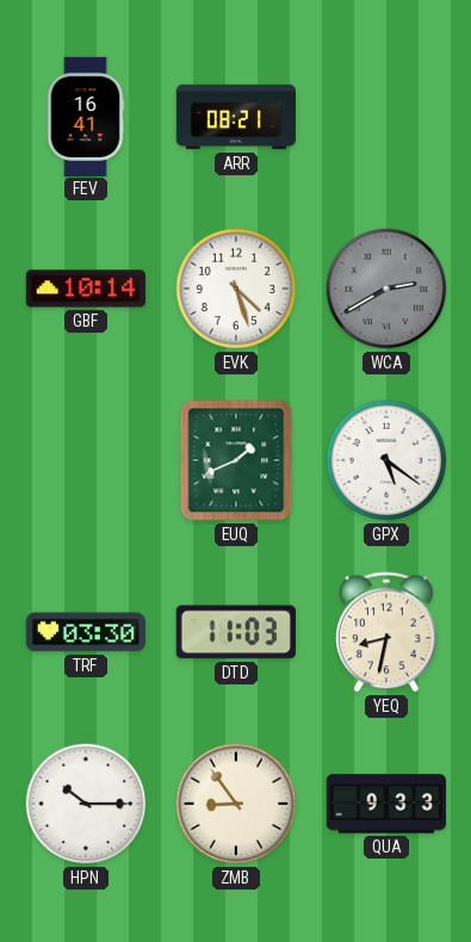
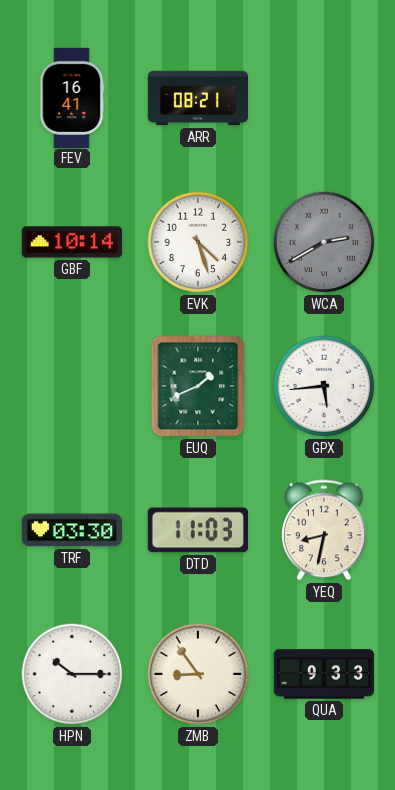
GPX: 5:21 -> 5:44
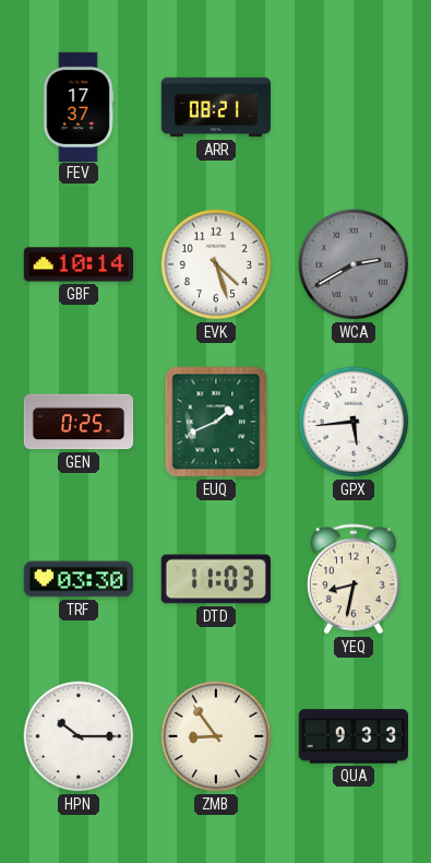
FEV: 16:41 -> 17:37
GEN: none -> 0:25
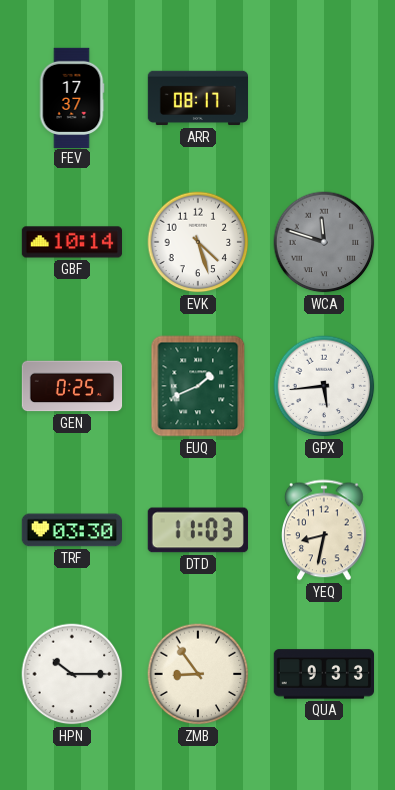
ARR: 08:21 -> 08:17
WCA: 2:40 -> 11:48
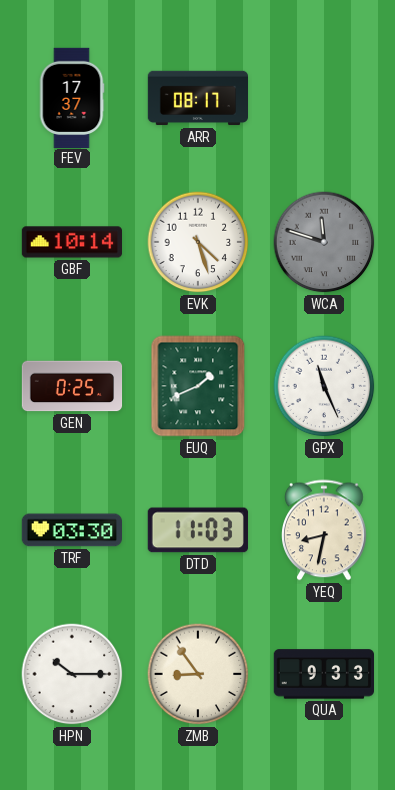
GPX: 5:44 -> 11:26
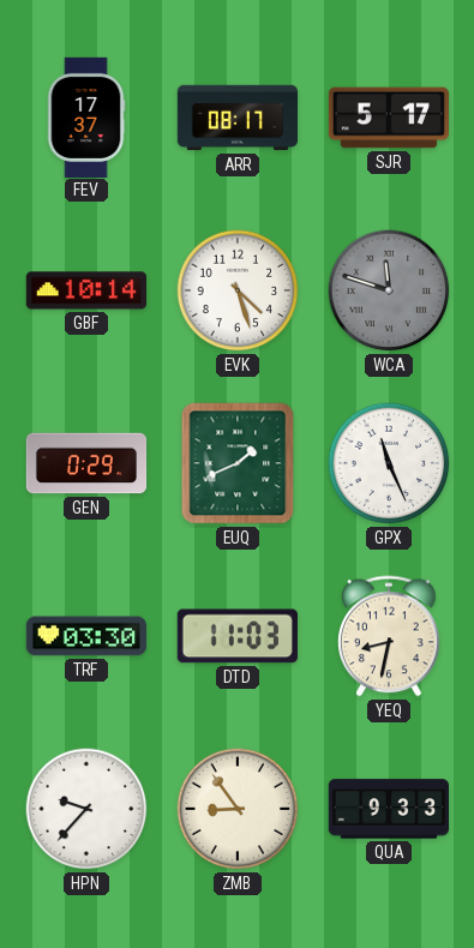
SJR: none -> 5:17
GEN: 0:25 -> 0:29
HPN: 10:15 -> 9:37
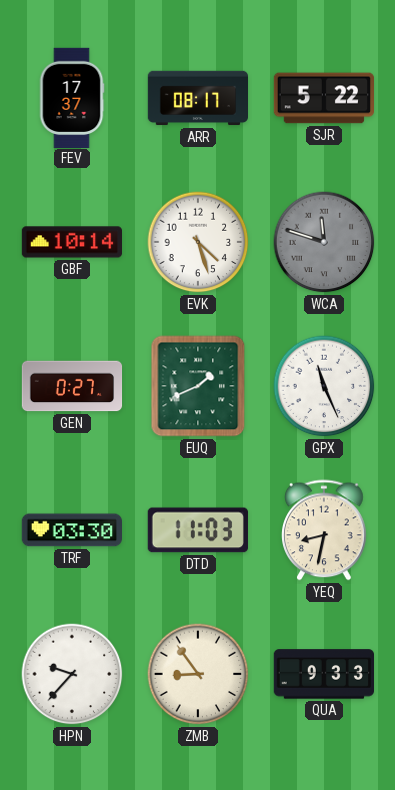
SJR: 5:17 -> 5:22
GEN: 0:29 -> 0:27
